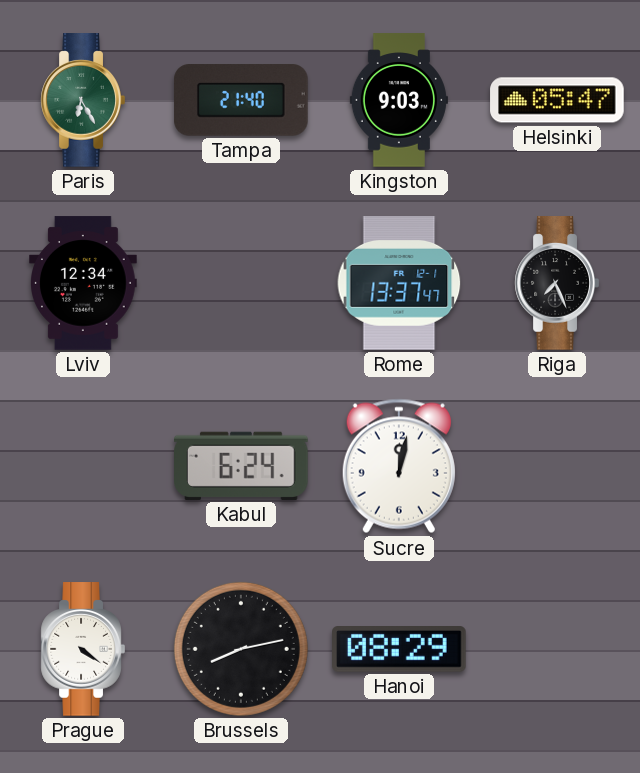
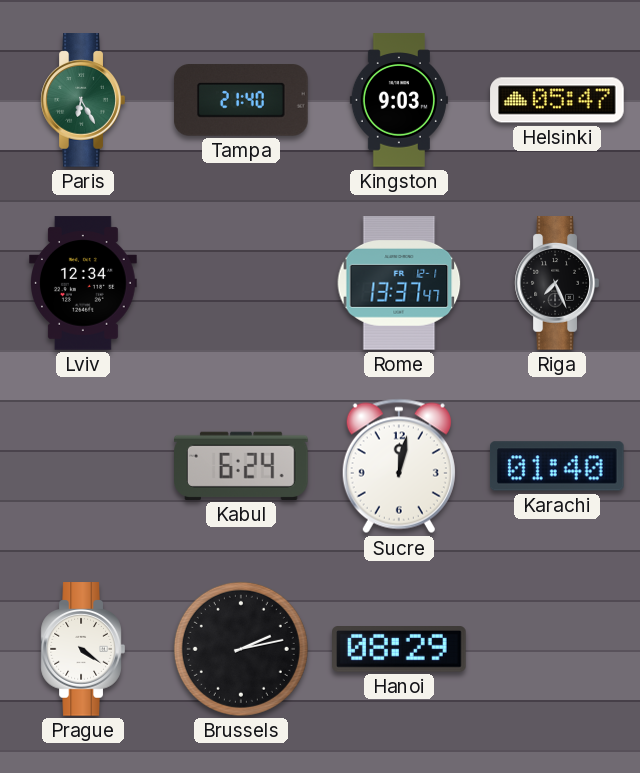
Karachi: none -> 01:40
Brussels: 8:13 -> 2:13
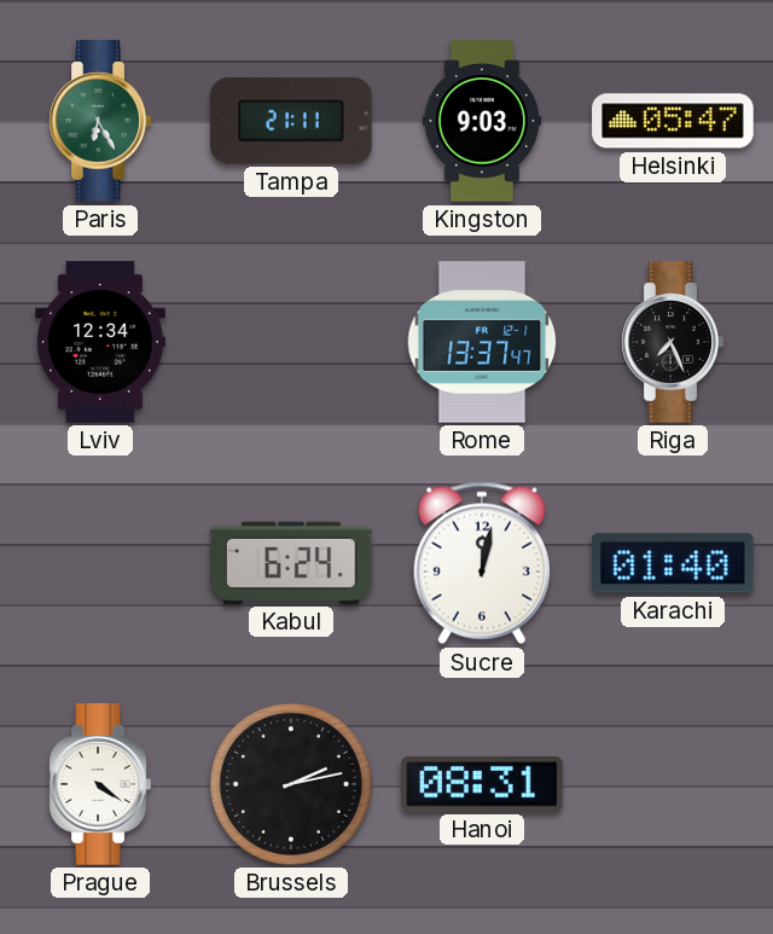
Tampa: 21:40 -> 21:11
Hanoi: 08:29 -> 08:31
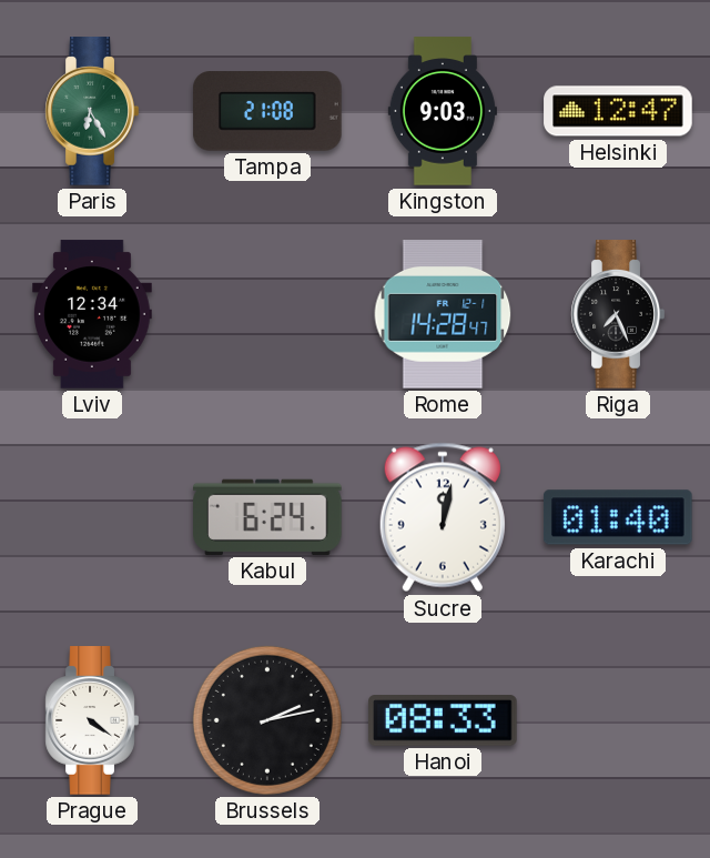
Tampa: 21:11 -> 21:08
Helsinki: 05:47 -> 12:47
Rome: 13:37 -> 14:28
Hanoi: 08:31 -> 08:33
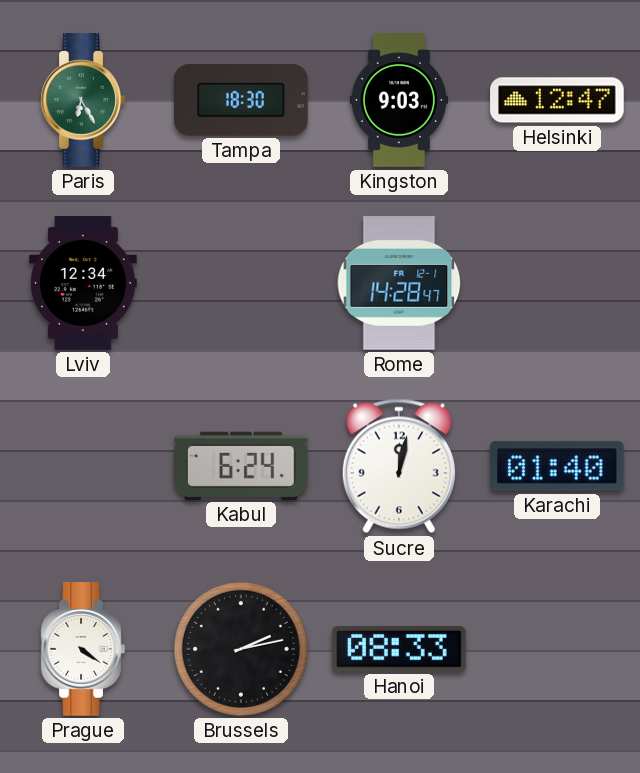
Tampa: 21:08 -> 18:30
Riga: 7:26 -> none
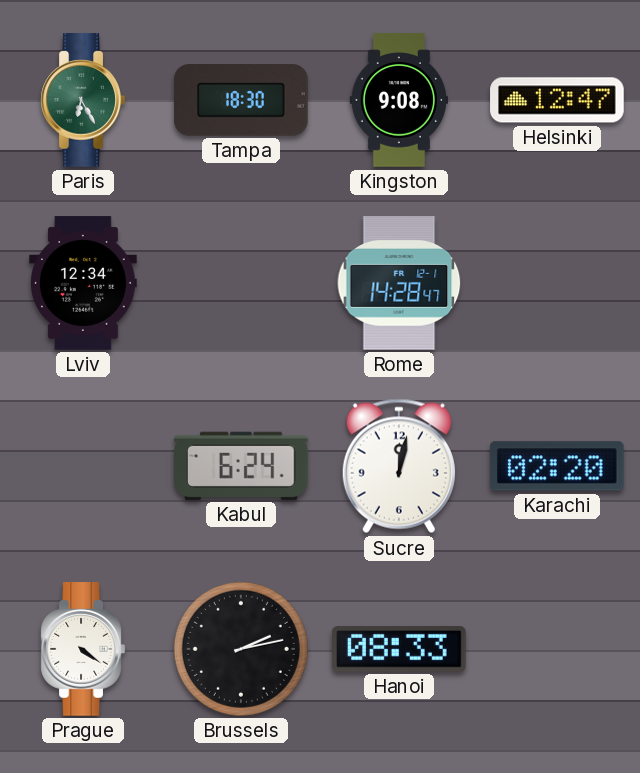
Kingston: 9:03 -> 9:08
Karachi: 01:40 -> 02:20
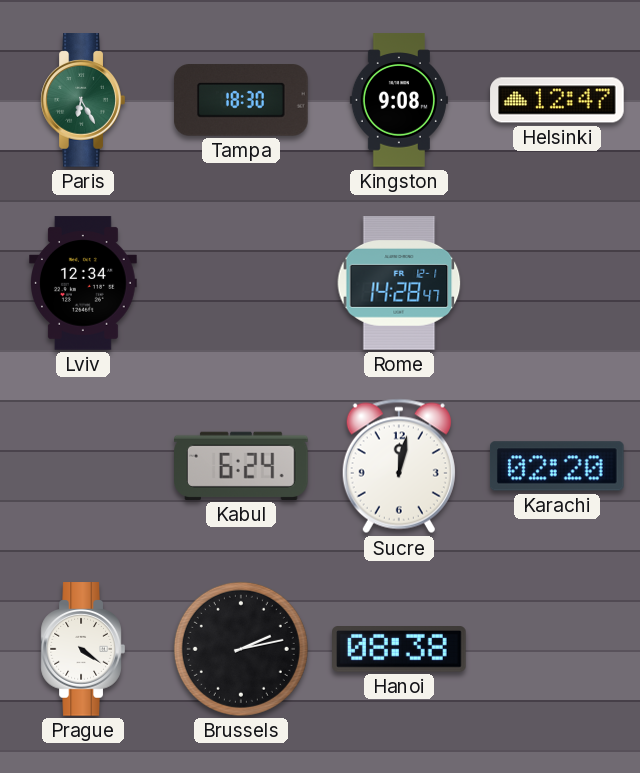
Hanoi: 08:33 -> 08:38
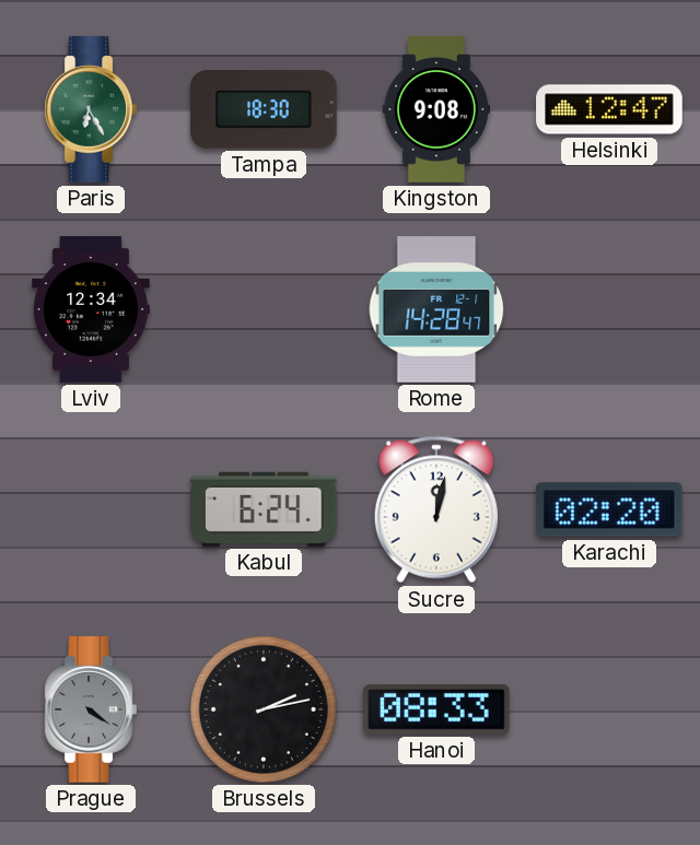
Prague dial: white -> grey
Hanoi: 08:38 -> 08:33
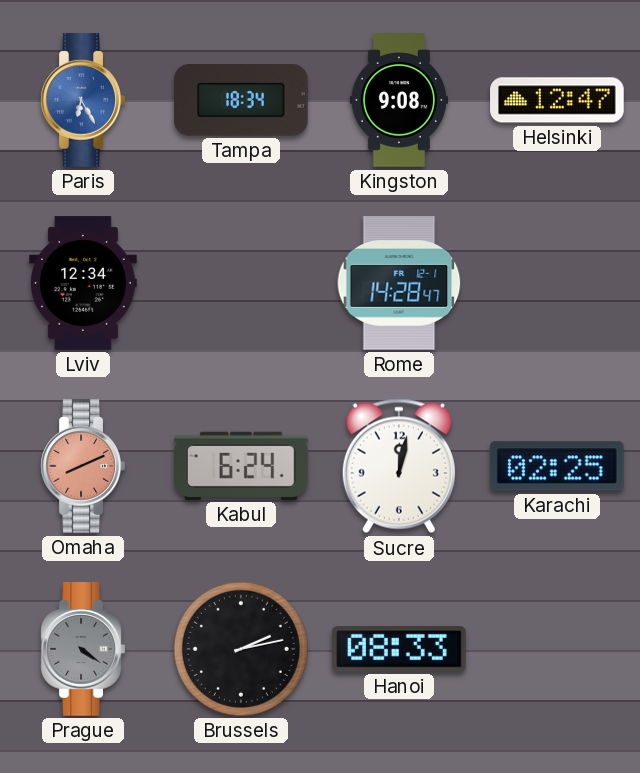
Paris dial: green -> blue
Tampa: 18:30 -> 18:34
Omaha: none -> 8:11
Karachi: 02:20 -> 02:25
